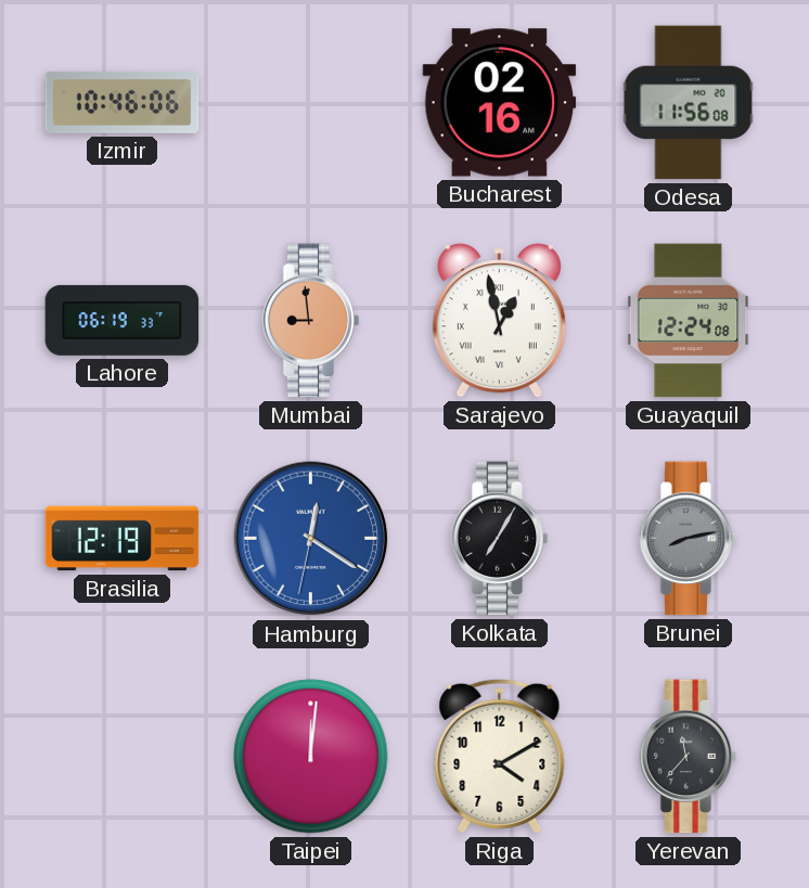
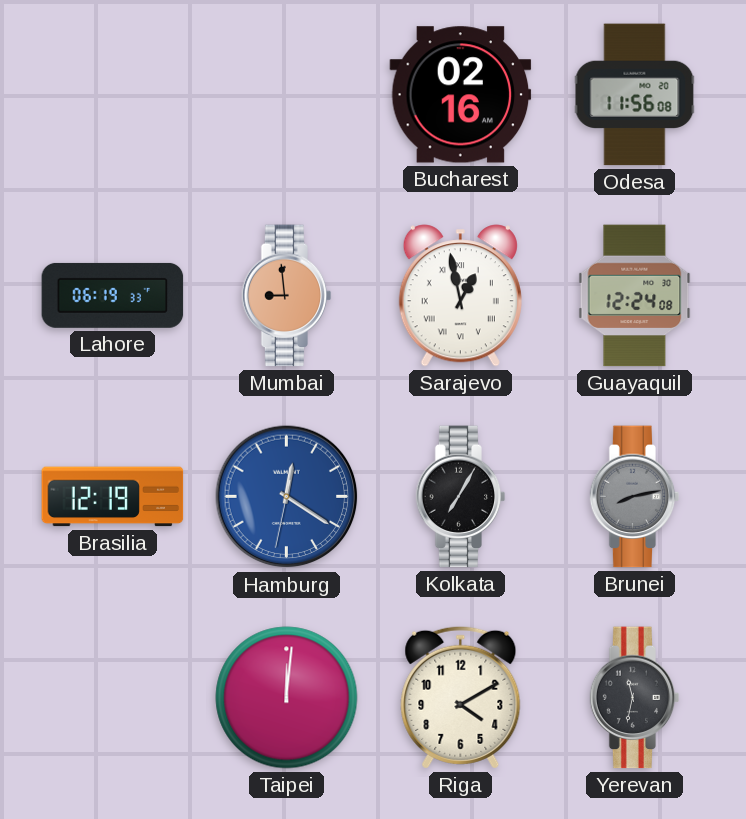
Izmir: 10:46 -> none
Yerevan: 11:37 -> 11:32
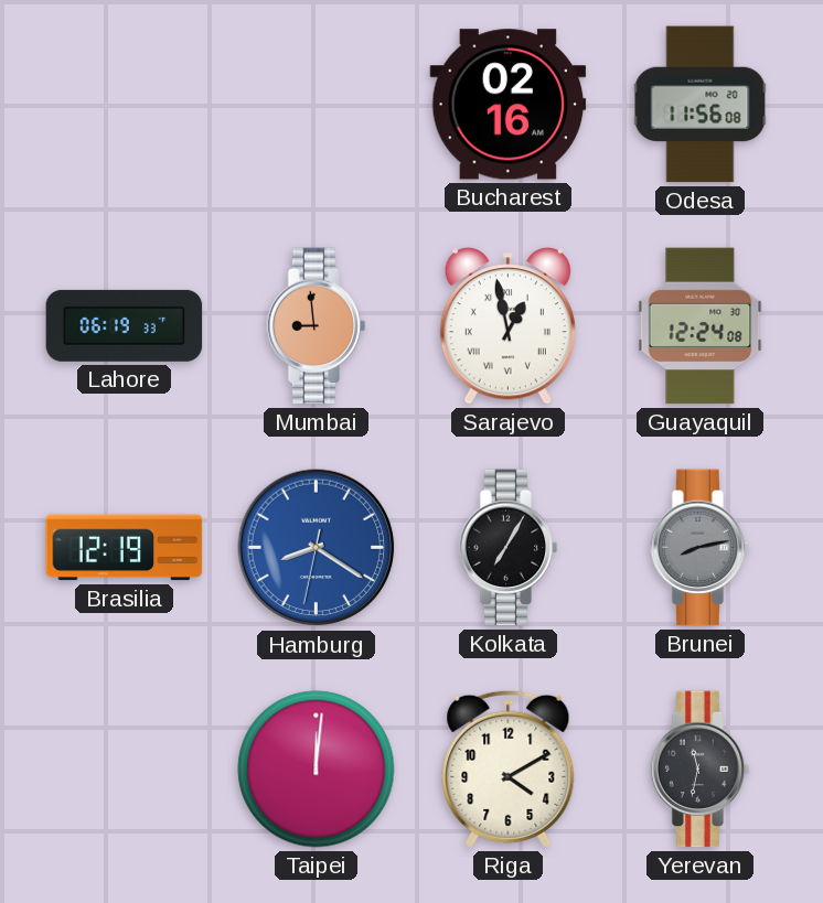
Hamburg: 12:20 -> 8:20
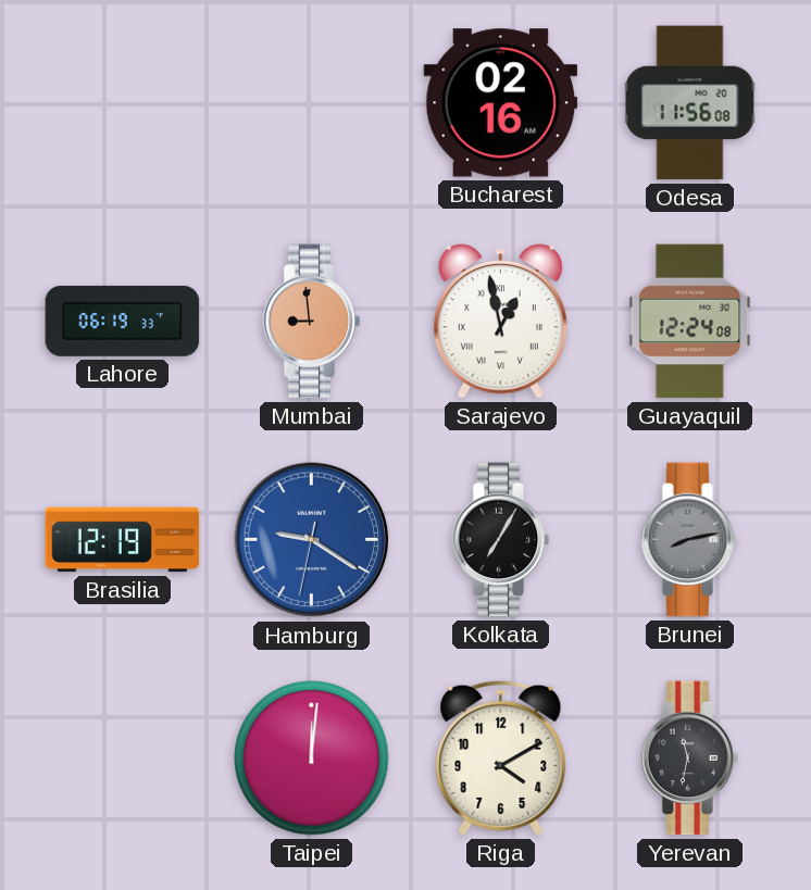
Hamburg: 8:20 -> 9:20
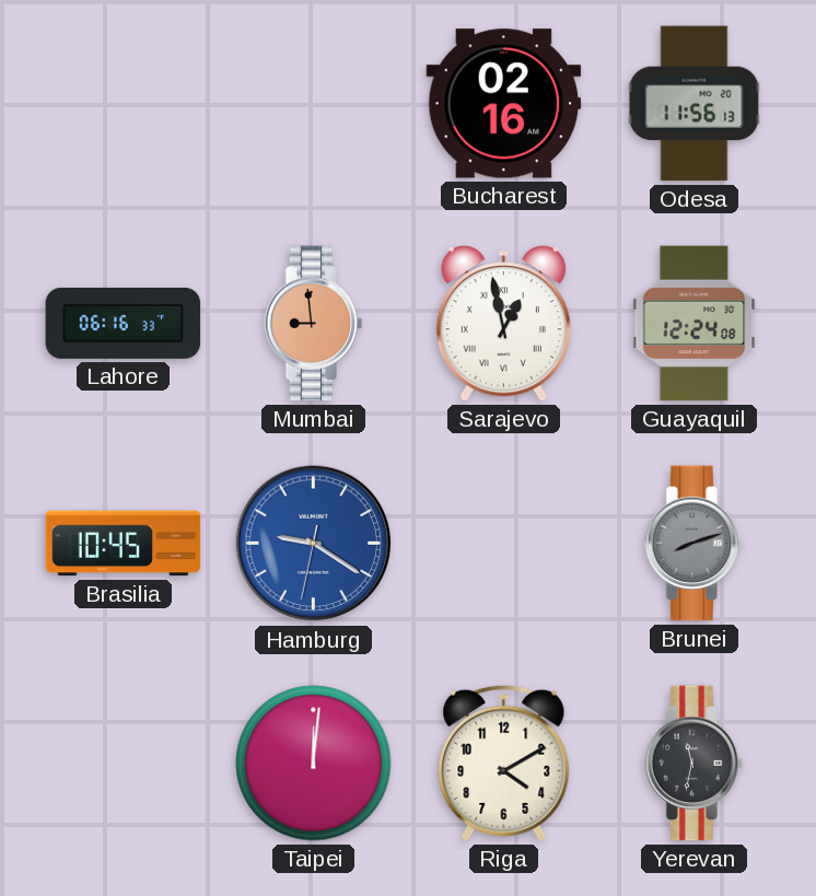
Odesa: 11:56:08 -> 11:56:13
Lahore: 06:19 -> 06:16
Brasilia: 12:19 -> 10:45
Kolkata: 7:05 -> none
Brunei: 8:13 -> 8:12
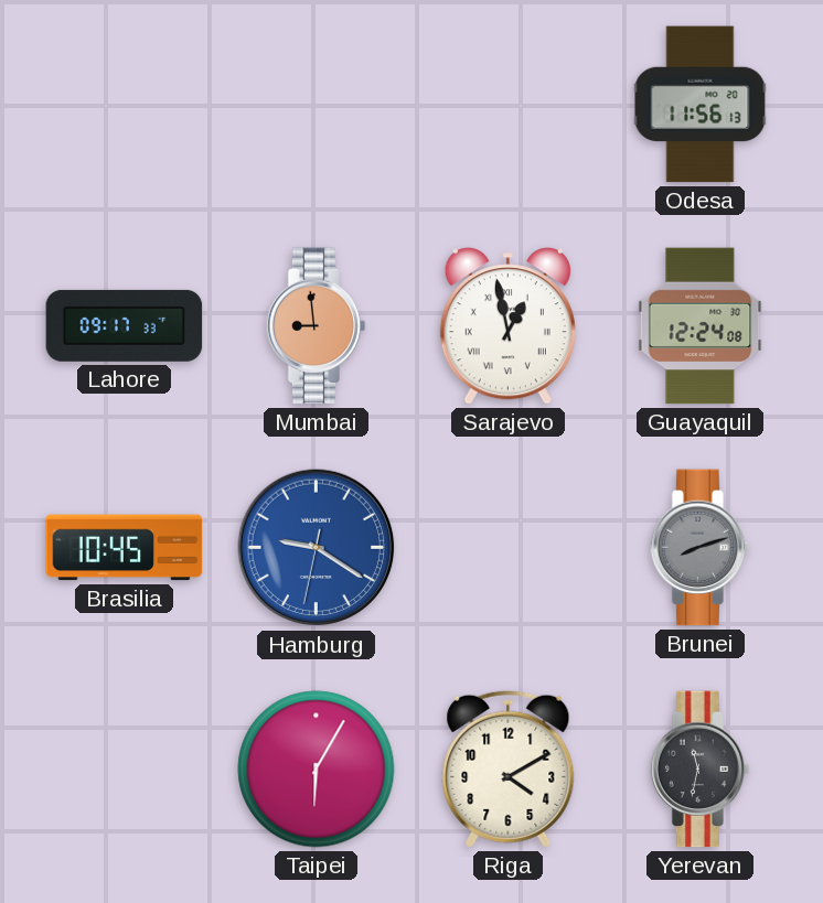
Bucharest: 02:16 -> none
Lahore: 06:16 -> 09:17
Taipei: 12:01 -> 6:05
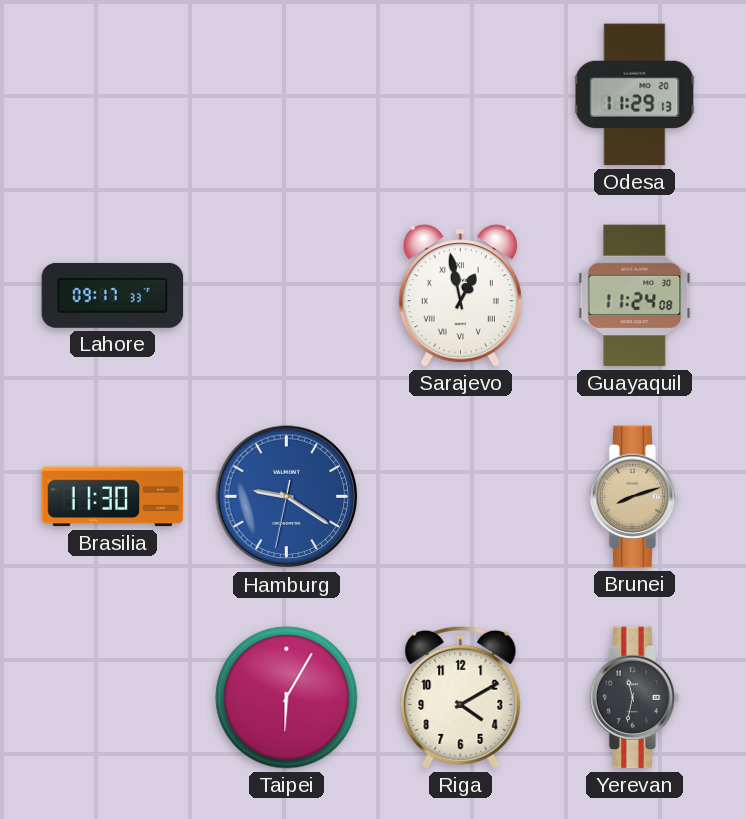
Odesa: 11:56 -> 11:29
Mumbai: 8:59 -> none
Guayaquil: 12:24 -> 11:24
Brasilia: 10:45 -> 11:30
Brunei dial: grey -> champagne
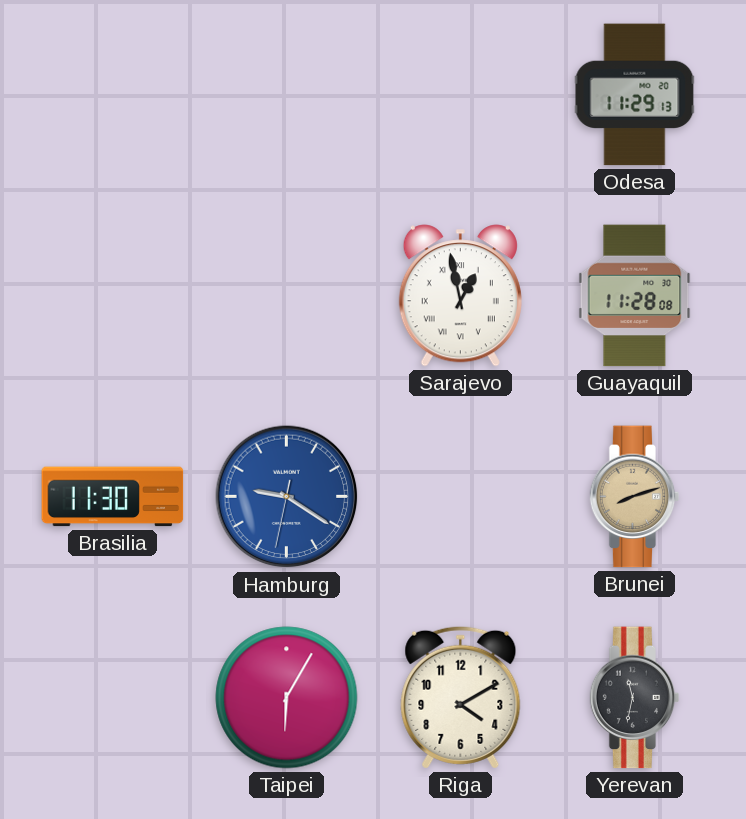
Lahore: 09:17 -> none
Guayaquil: 11:24 -> 11:28
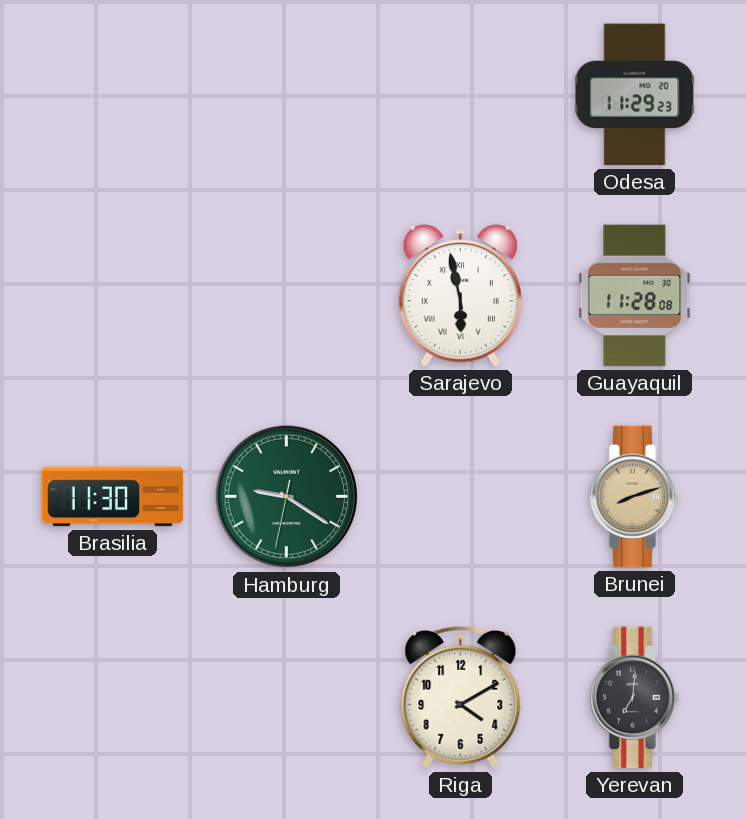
Odesa: 11:29:13 -> 11:29:23
Sarajevo: 12:58 -> 5:58
Hamburg dial: blue -> green
Taipei: 6:05 -> none
Yerevan: 11:32 -> 7:01
